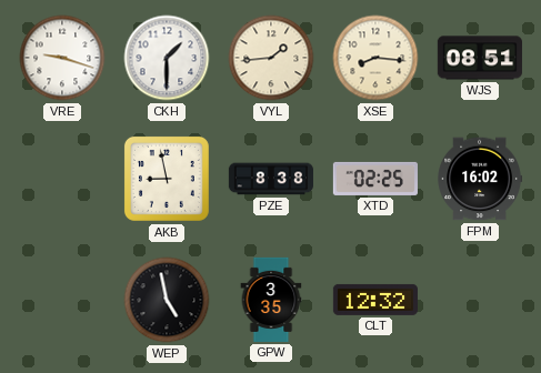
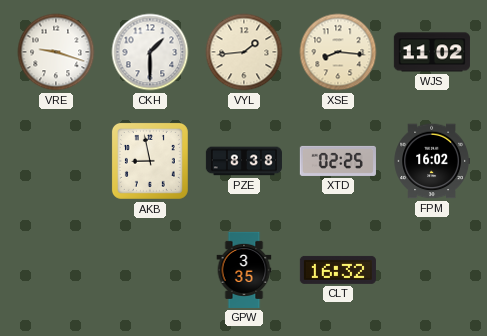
WJS: 08:51 -> 11:02
WEP: 4:58 -> none
CLT: 12:32 -> 16:32
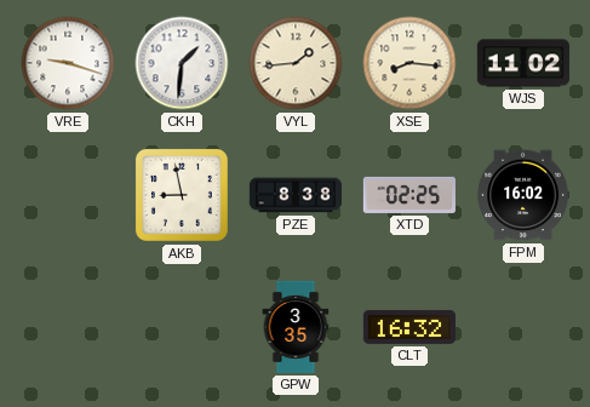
CKH: 1:30 -> 1:31
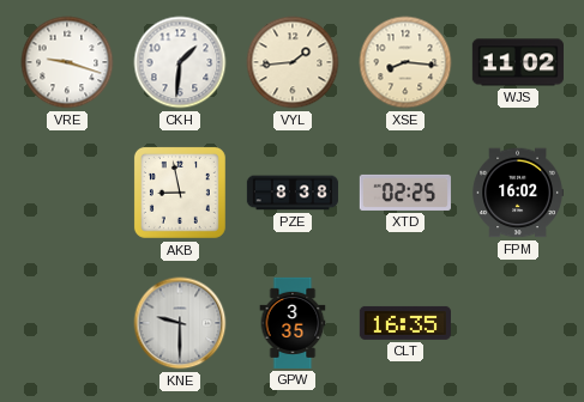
KNE: none -> 9:30
CLT: 16:32 -> 16:35
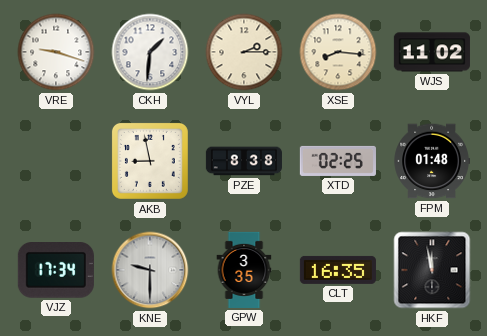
VYL: 1:44 -> 2:15
FPM: 16:02 -> 01:48
VJZ: none -> 17:34
HKF: none -> 11:58
